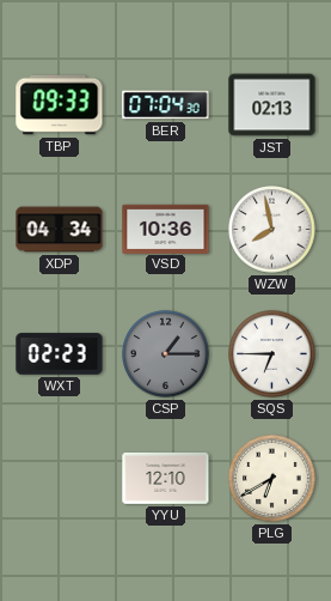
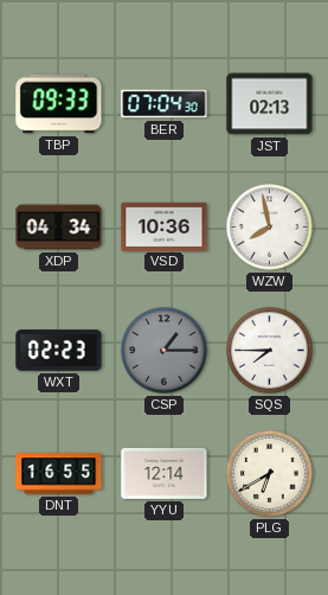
SQS: 6:45 -> 7:45
DNT: none -> 16:55
YYU: 12:10 -> 12:14
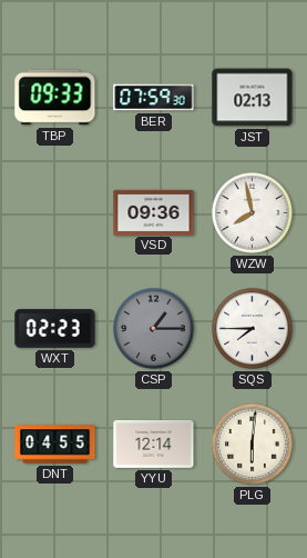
BER: 07:04 -> 07:59
XDP: 04:34 -> none
VSD: 10:36 -> 09:36
DNT: 16:55 -> 04:55
PLG: 6:40 -> 6:01
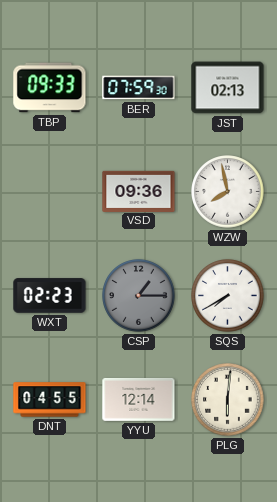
SQS: 7:45 -> 7:40
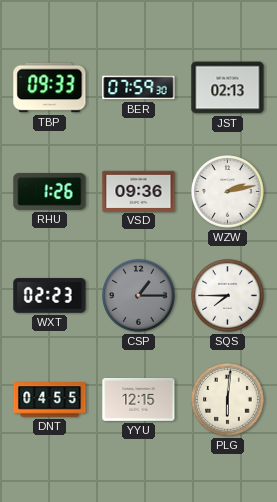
RHU: none -> 1:26
WZW: 7:58 -> 2:13
SQS: 7:40 -> 7:45
YYU: 12:14 -> 12:15
